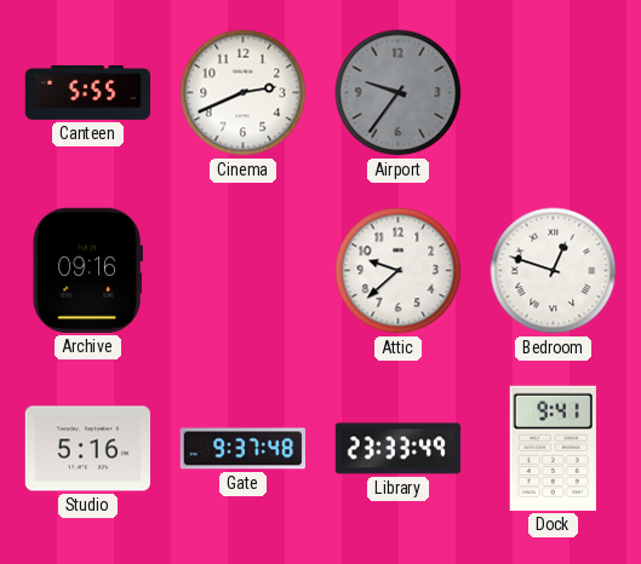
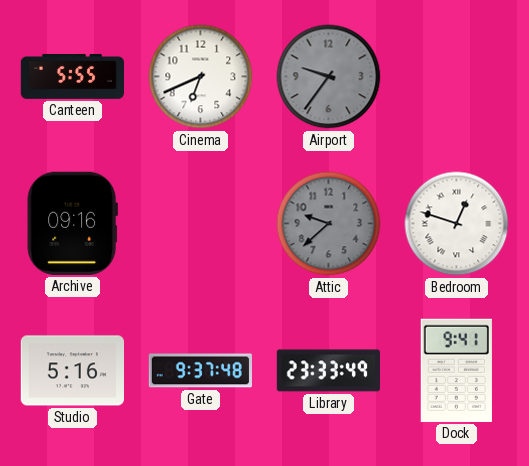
Cinema: 2:41 -> 6:41
Attic dial: white -> grey
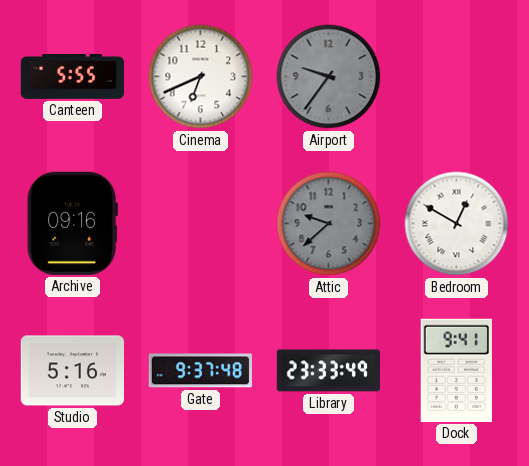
Bedroom: 12:48 -> 12:50
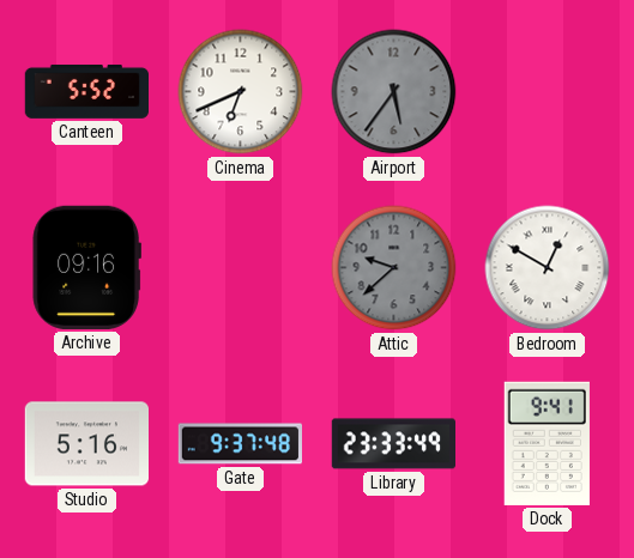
Canteen: 5:55 -> 5:52
Airport: 9:36 -> 5:36
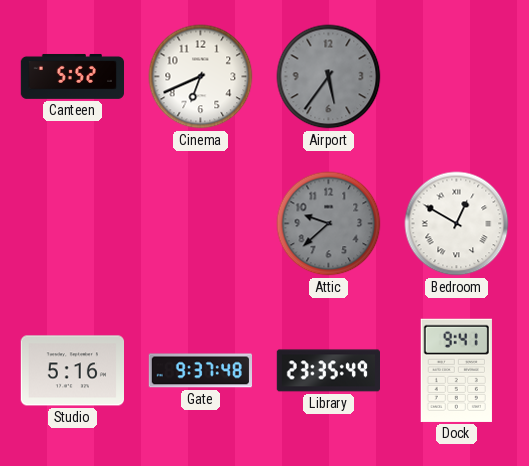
Archive: 09:16 -> none
Library: 23:33 -> 23:35
